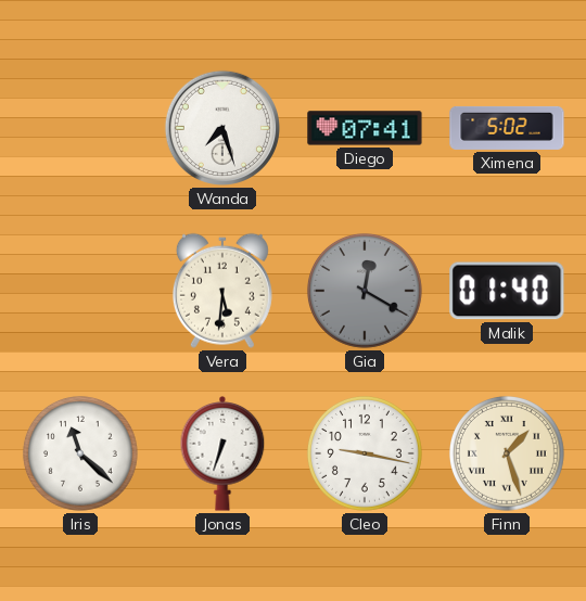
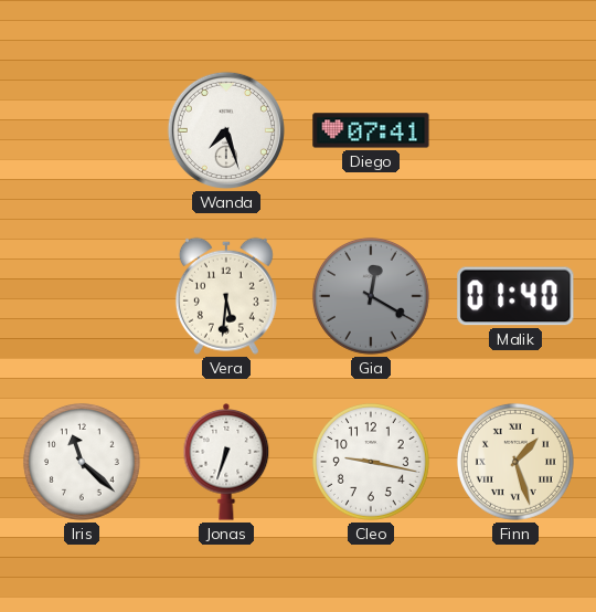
Ximena: 5:02 -> none
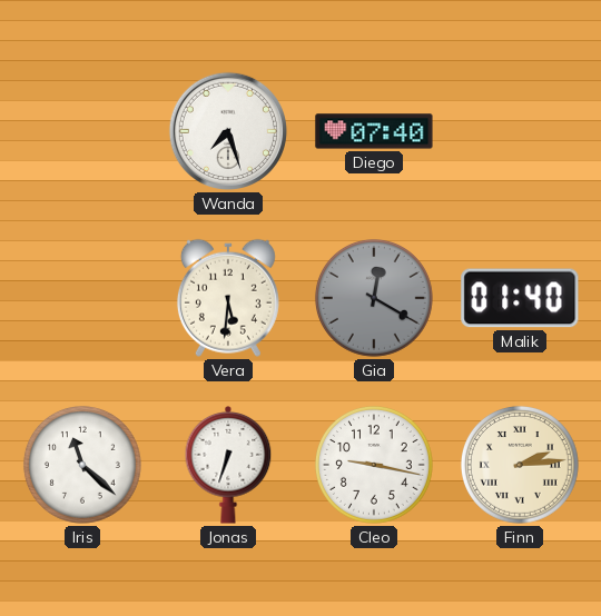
Diego: 07:41 -> 07:40
Finn: 1:27 -> 2:14
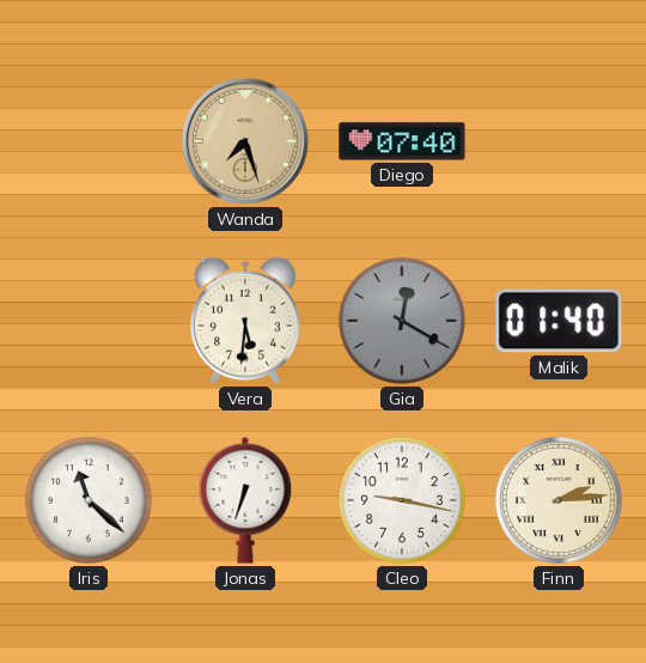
Wanda dial: white -> champagne
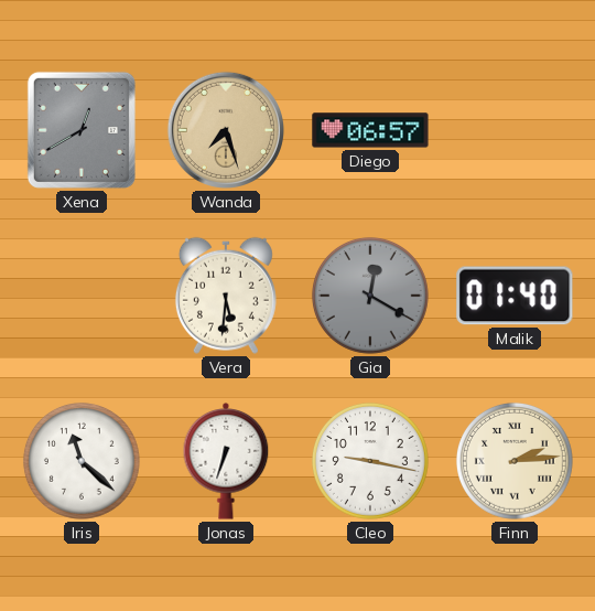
Xena: none -> 12:40
Diego: 07:40 -> 06:57
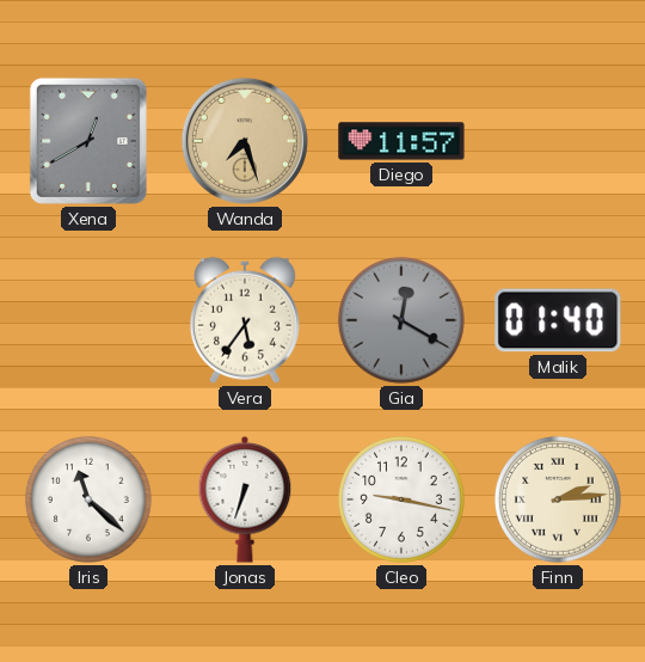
Diego: 06:57 -> 11:57
Vera: 5:31 -> 5:36
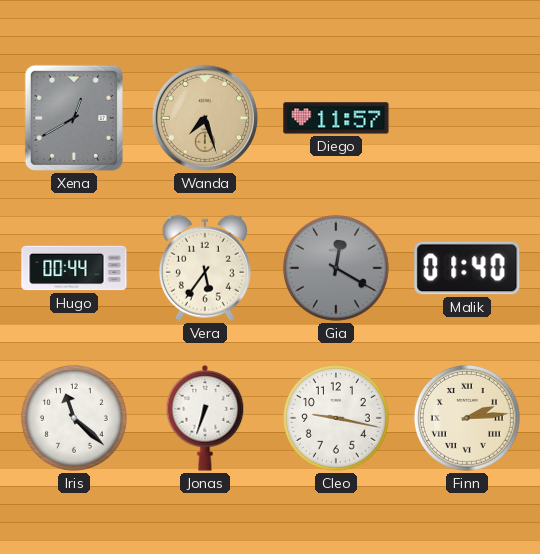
Hugo: none -> 00:44
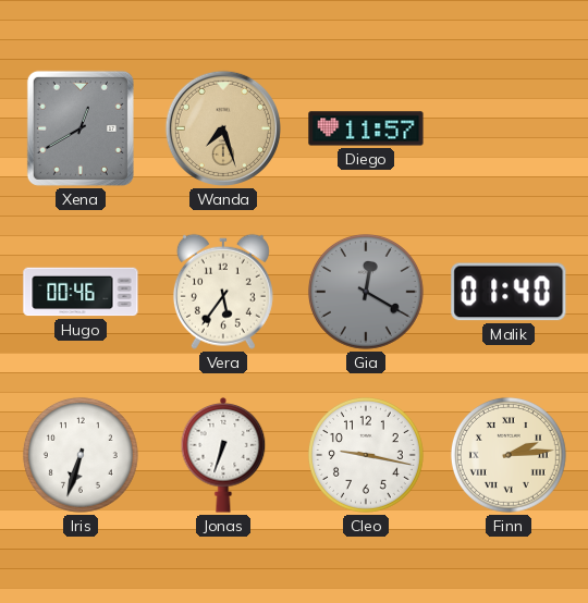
Hugo: 00:44 -> 00:46
Iris: 11:22 -> 6:33
